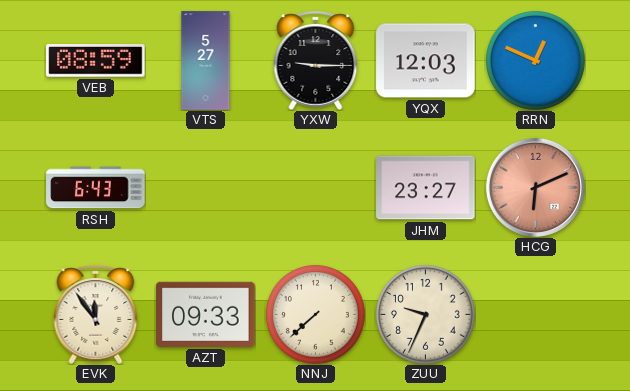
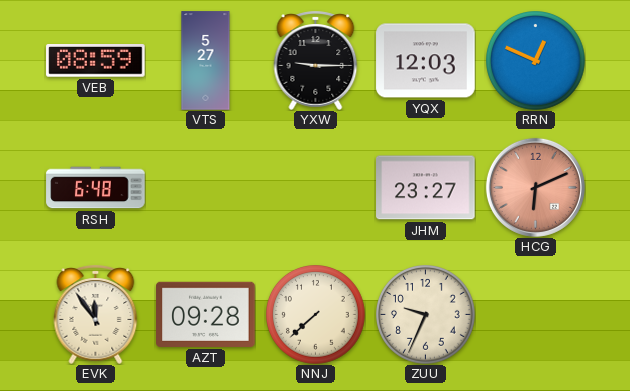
RSH: 6:43 -> 6:48
AZT: 09:33 -> 09:28
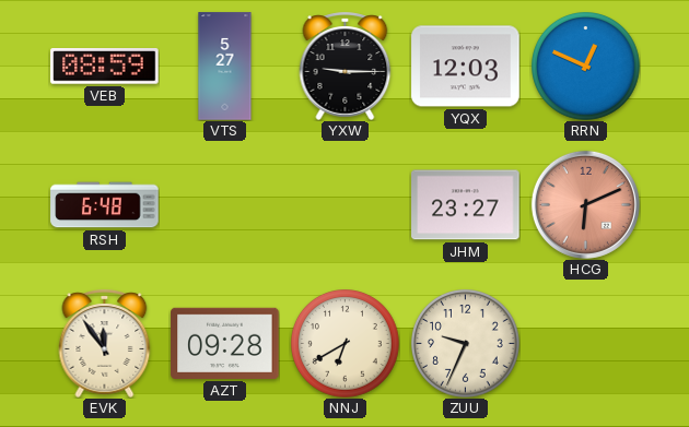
NNJ: 7:38 -> 6:40
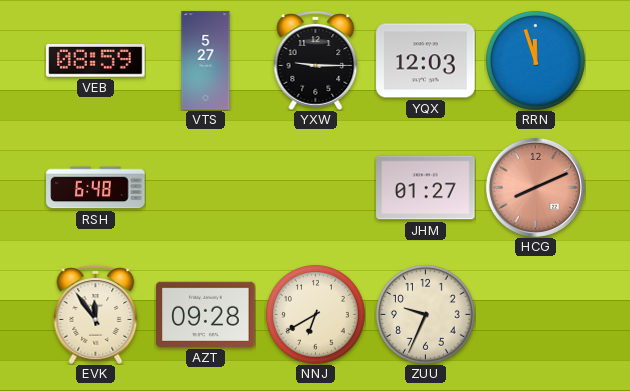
RRN: 12:49 -> 11:57
JHM: 23:27 -> 01:27
HCG: 6:11 -> 8:11
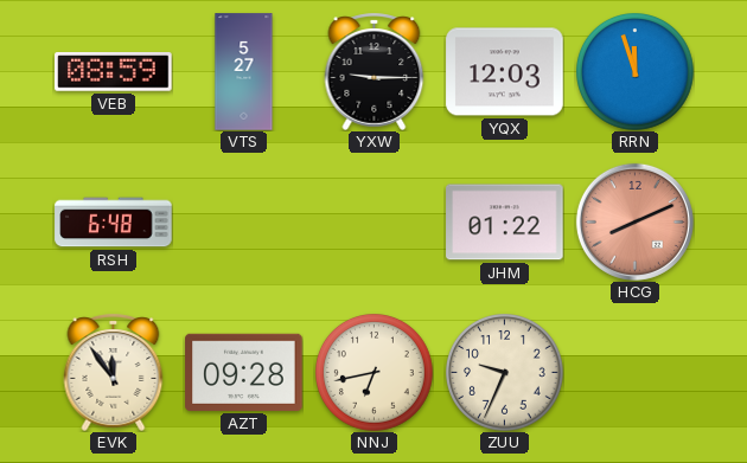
JHM: 01:27 -> 01:22
NNJ: 6:40 -> 6:43
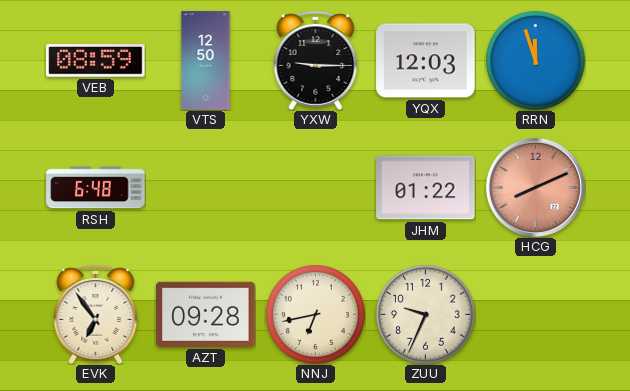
VTS: 5:27 -> 12:50
EVK: 11:54 -> 6:54
